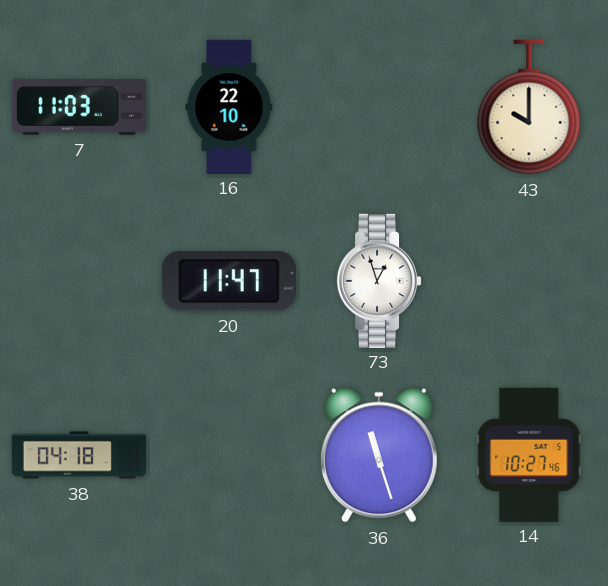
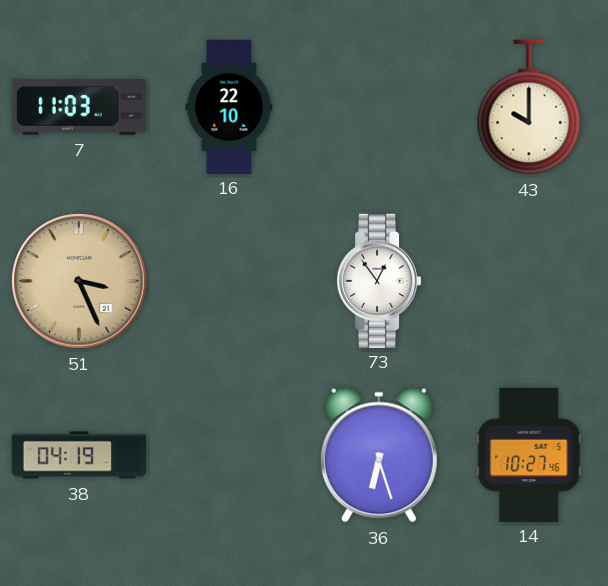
51: none -> 3:26
20: 11:47 -> none
73: 12:57 -> 12:54
38: 04:18 -> 04:19
36: 11:27 -> 6:27
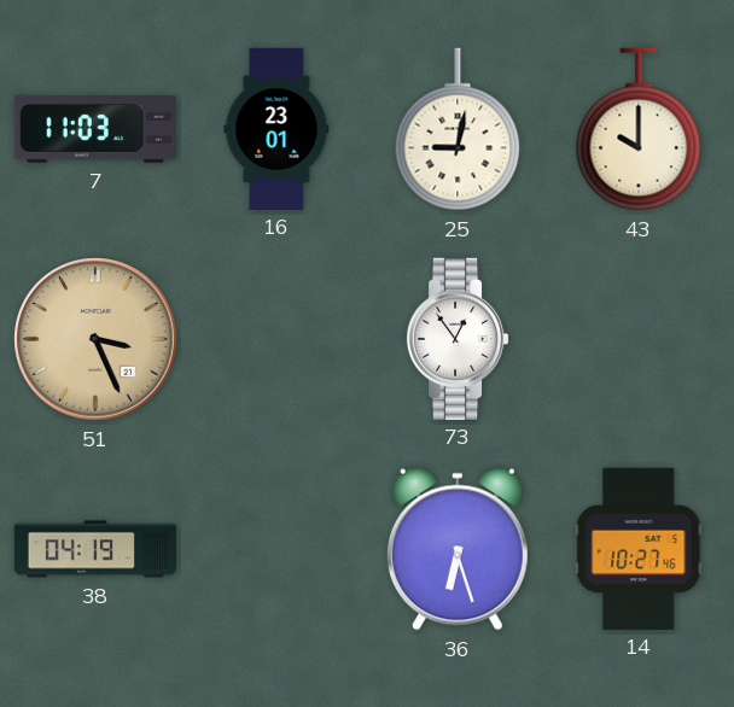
16: 22:10 -> 23:01
25: none -> 9:02
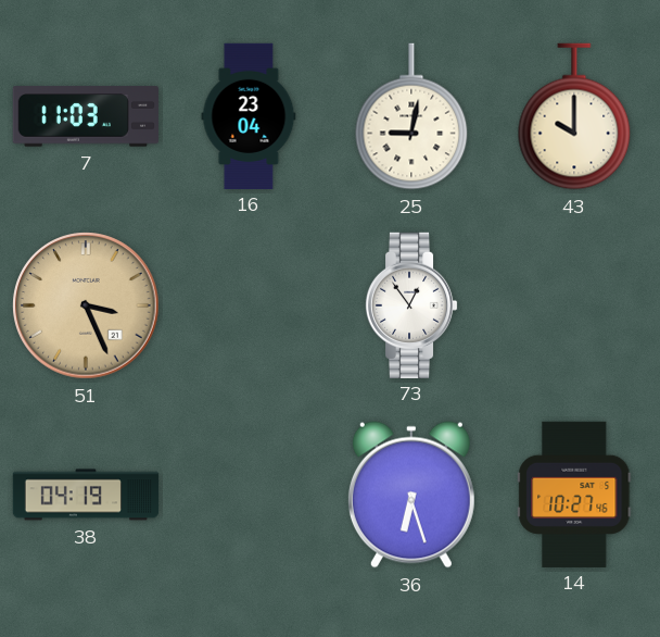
16: 23:01 -> 23:04
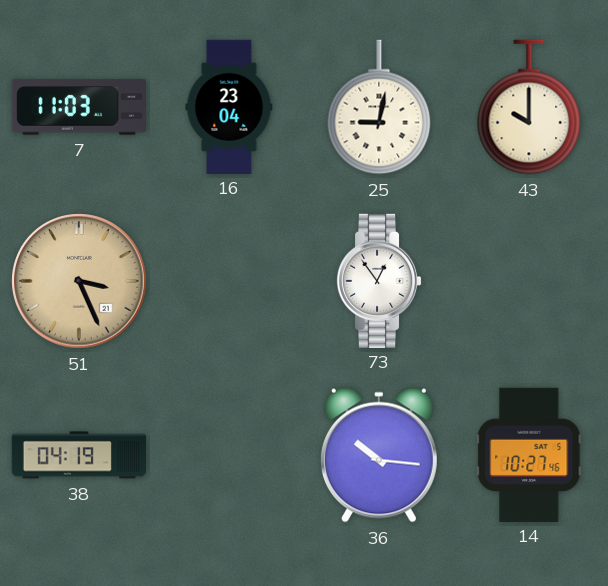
36: 6:27 -> 10:16
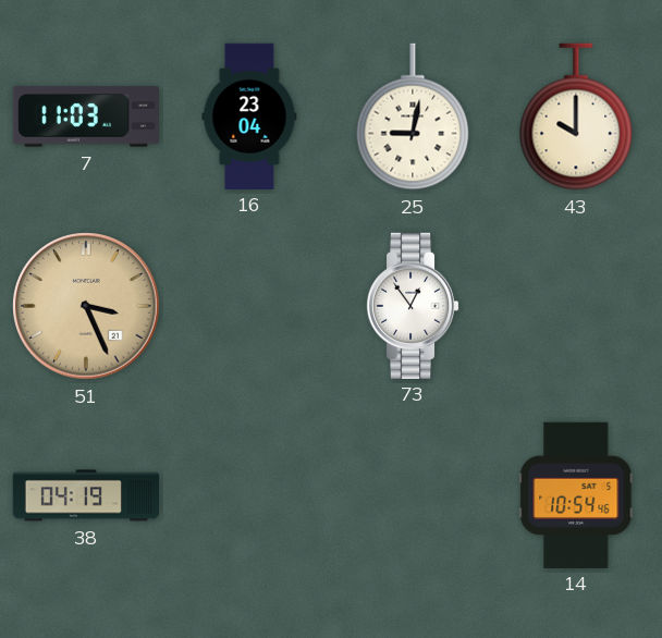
36: 10:16 -> none
14: 10:27 -> 10:54
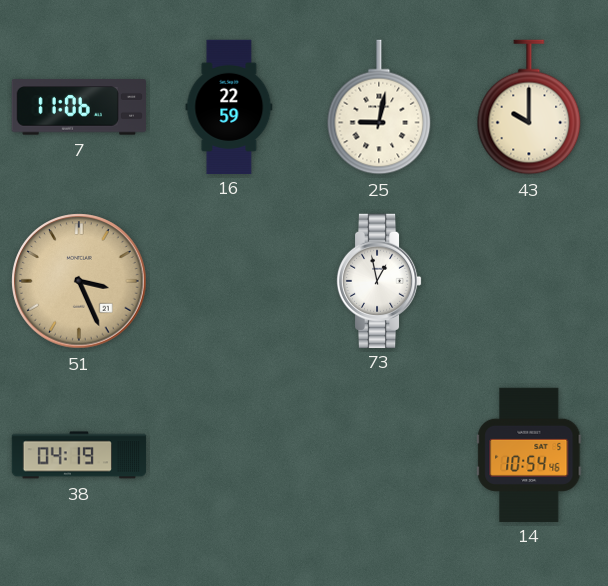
7: 11:03 -> 11:06
16: 23:04 -> 22:59
73: 12:54 -> 12:58
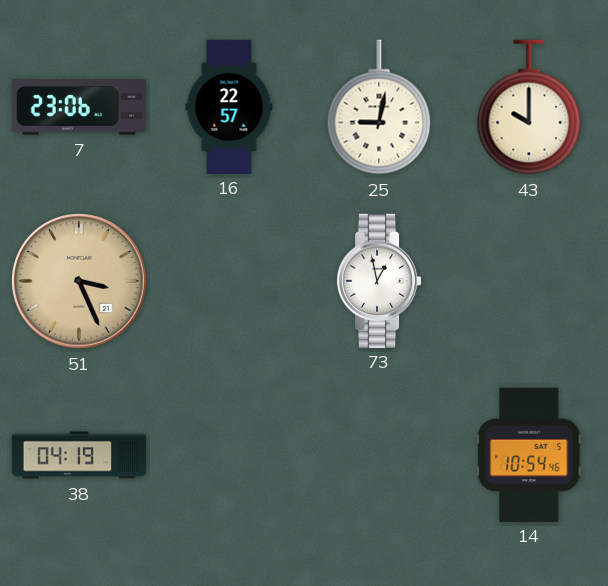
7: 11:06 -> 23:06
16: 22:59 -> 22:57
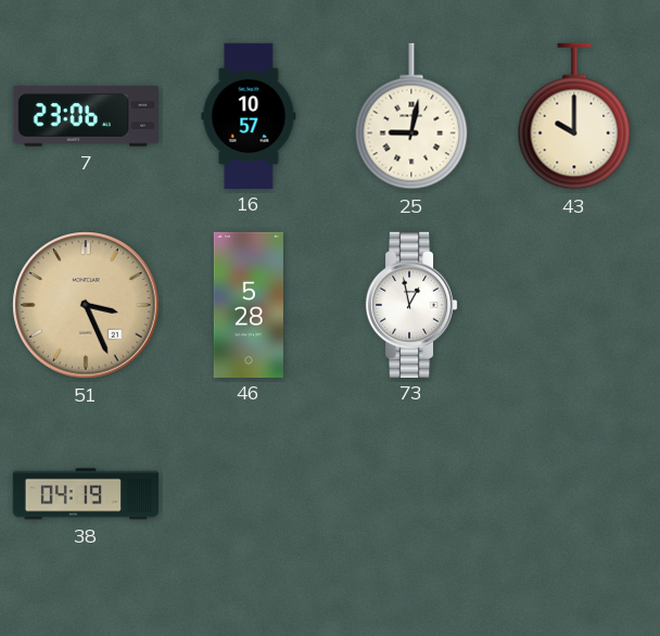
16: 22:57 -> 10:57
46: none -> 5:28
14: 10:54 -> none
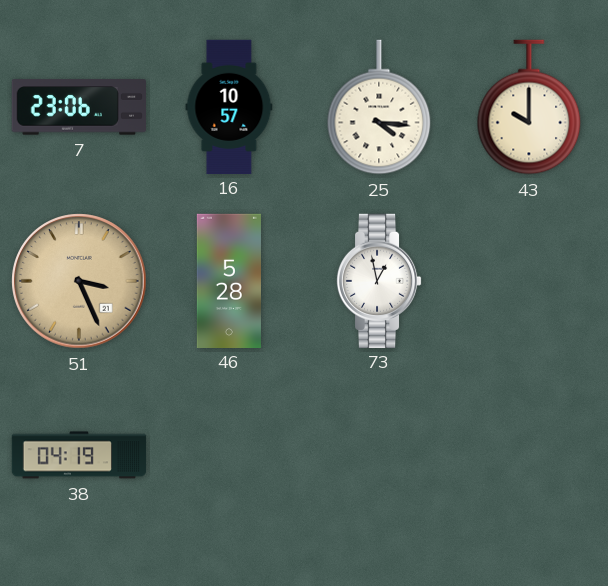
25: 9:02 -> 4:16
